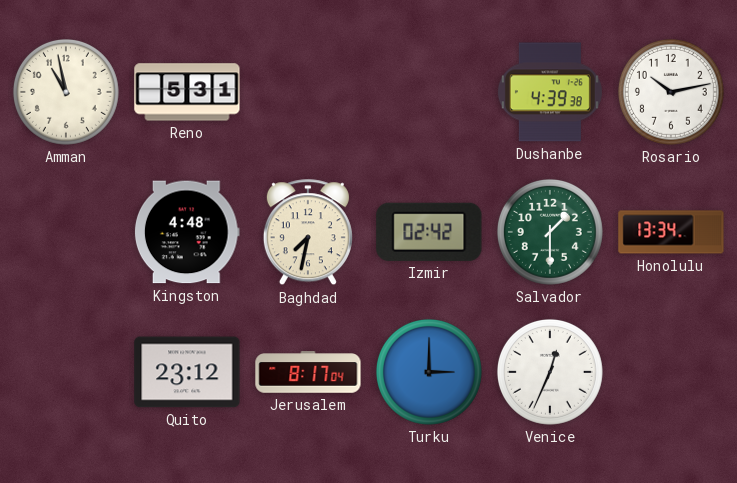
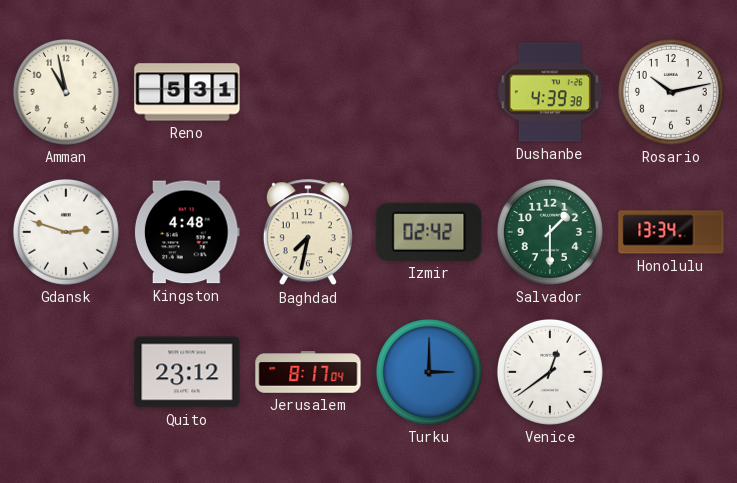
Gdansk: none -> 2:48
Venice: 12:34 -> 12:39
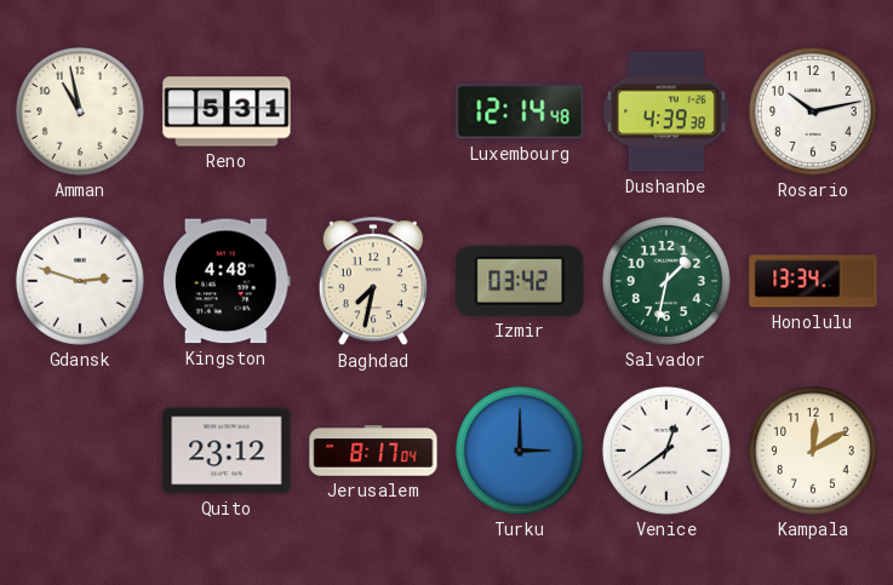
Luxembourg: none -> 12:14
Izmir: 02:42 -> 03:42
Salvador: 1:30 -> 1:32
Kampala: none -> 12:10
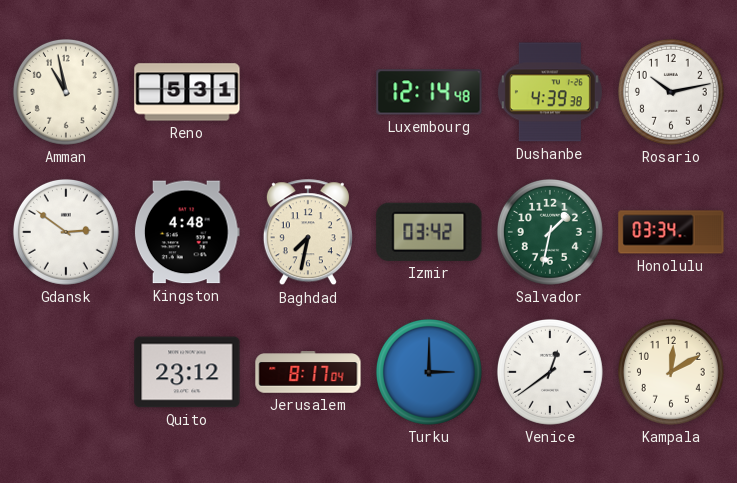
Gdansk: 2:48 -> 2:51
Honolulu: 13:34 -> 03:34
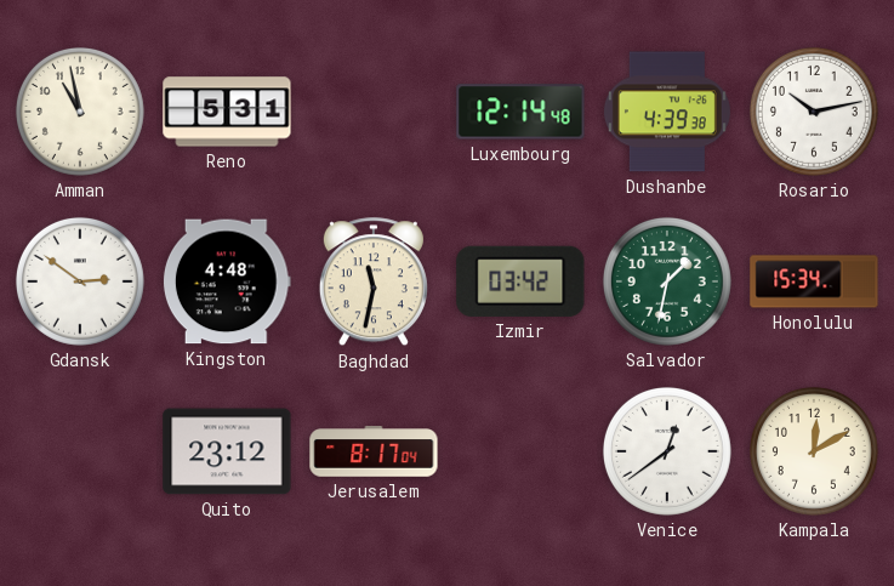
Baghdad: 7:32 -> 11:32
Honolulu: 03:34 -> 15:34
Turku: 3:00 -> none
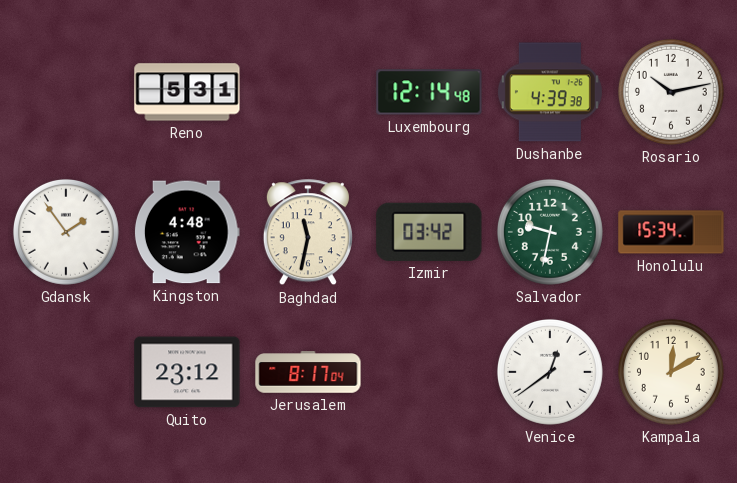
Amman: 10:58 -> none
Gdansk: 2:51 -> 1:54
Salvador: 1:32 -> 9:32
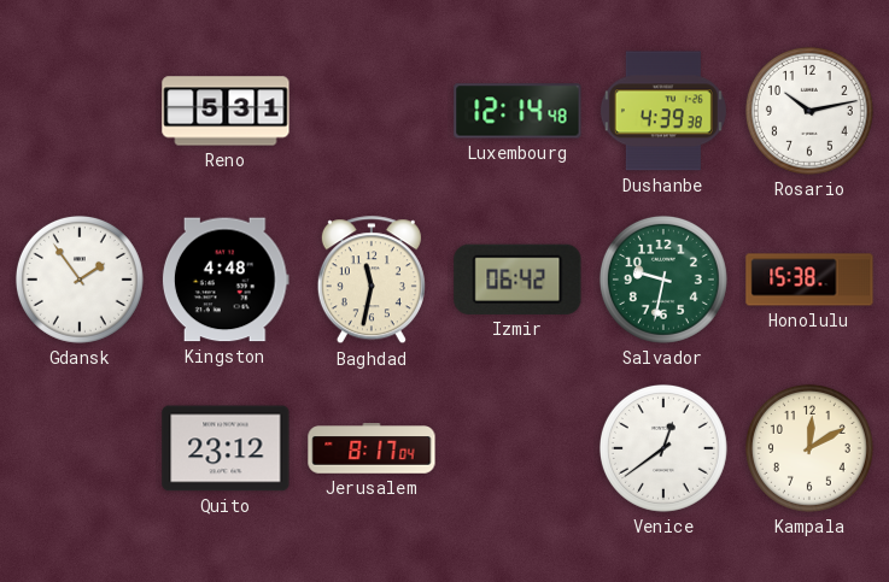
Izmir: 03:42 -> 06:42
Honolulu: 15:34 -> 15:38
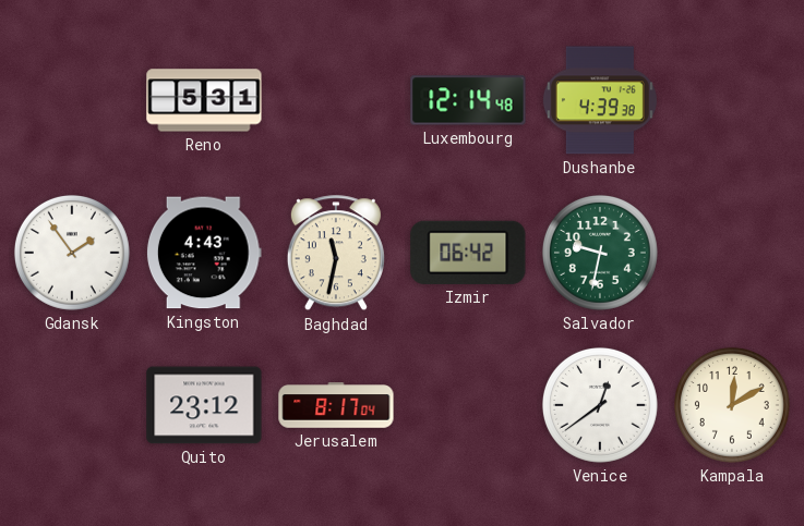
Rosario: 10:13 -> none
Kingston: 4:48 -> 4:43
Honolulu: 15:38 -> none
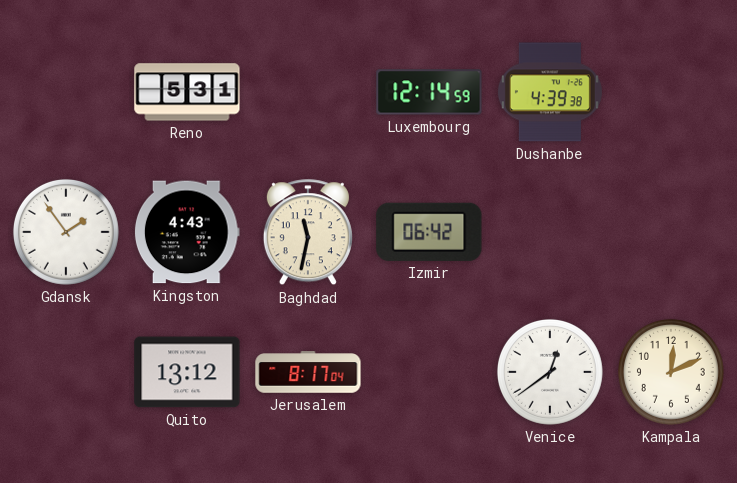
Luxembourg: 12:14:48 -> 12:14:59
Salvador: 9:32 -> none
Quito: 23:12 -> 13:12
Kampala: 12:10 -> 12:11
